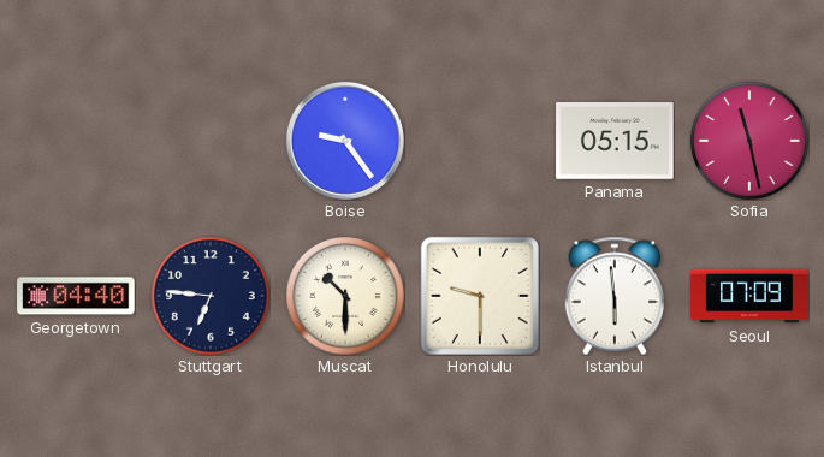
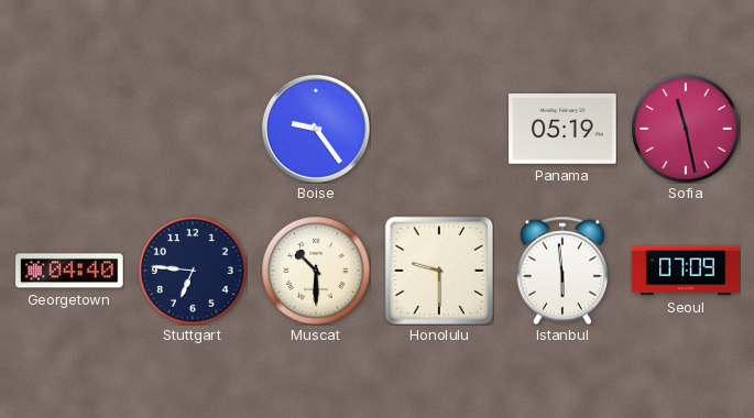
Panama: 05:15 -> 05:19
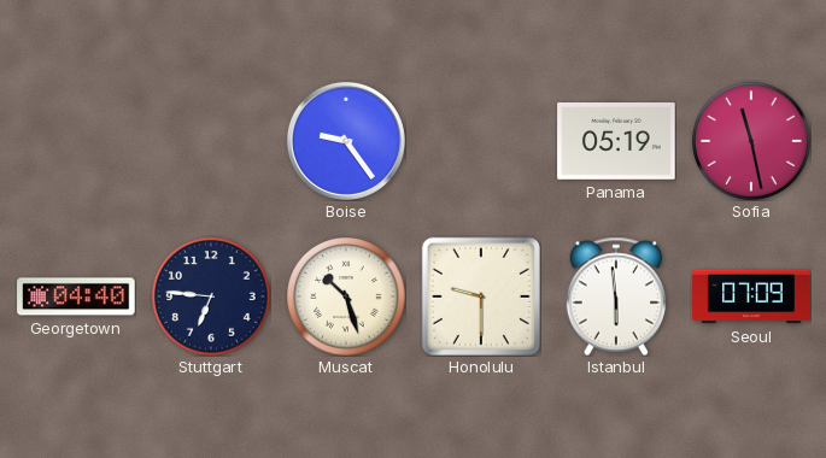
Muscat: 10:30 -> 10:27
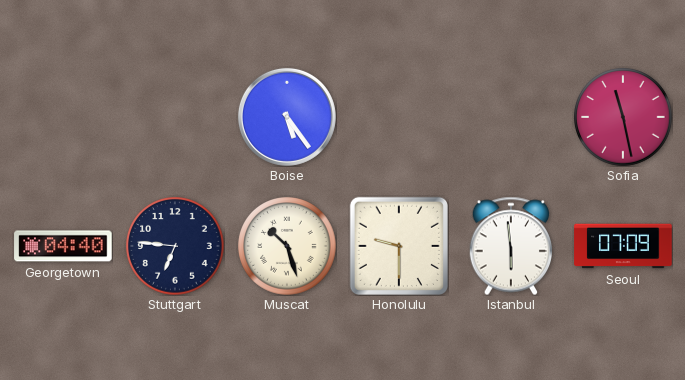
Boise: 9:24 -> 5:24
Panama: 05:19 -> none
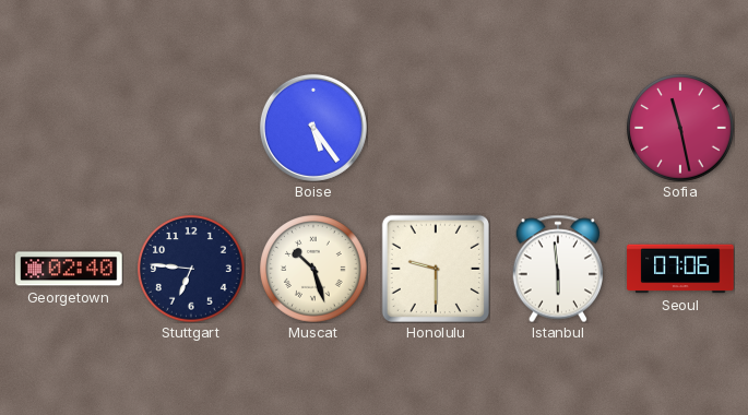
Georgetown: 04:40 -> 02:40
Seoul: 07:09 -> 07:06
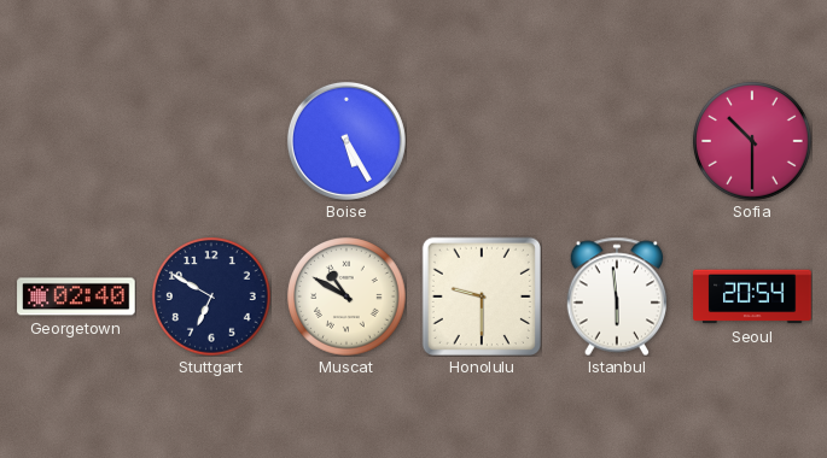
Boise: 5:24 -> 5:25
Sofia: 11:28 -> 10:30
Stuttgart: 6:46 -> 6:50
Muscat: 10:27 -> 10:50
Seoul: 07:06 -> 20:54
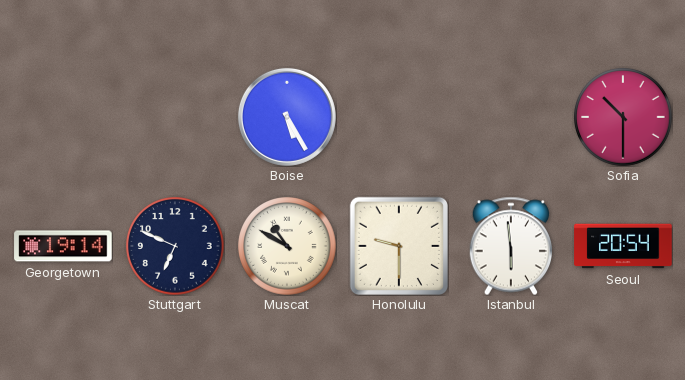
Georgetown: 02:40 -> 19:14
Stuttgart: 6:50 -> 6:49
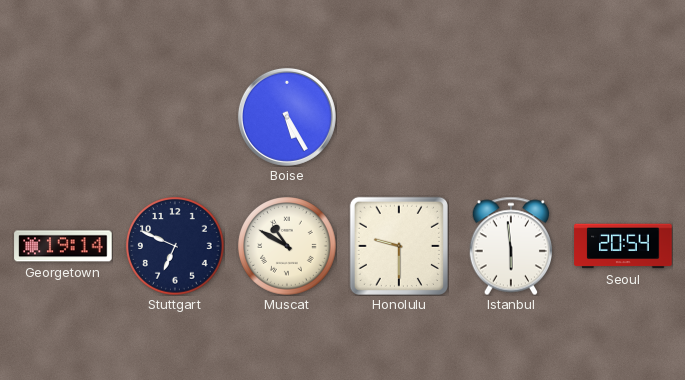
Sofia: 10:30 -> none
